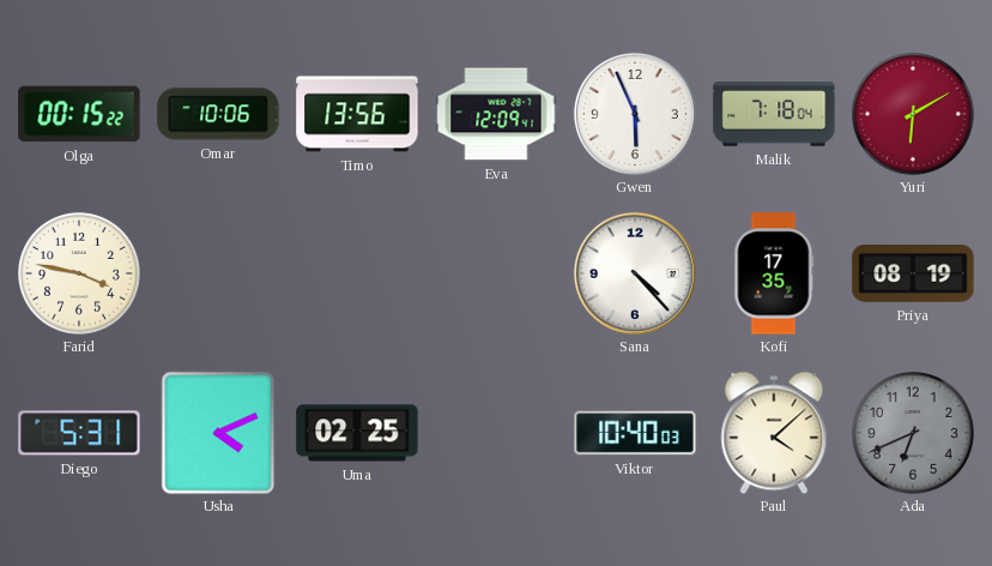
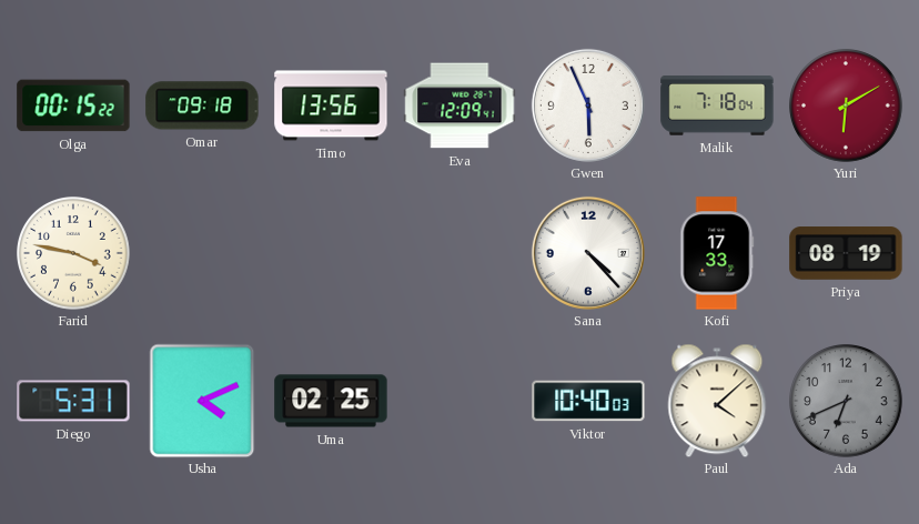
Omar: 10:06 -> 09:18
Kofi: 17:35 -> 17:33
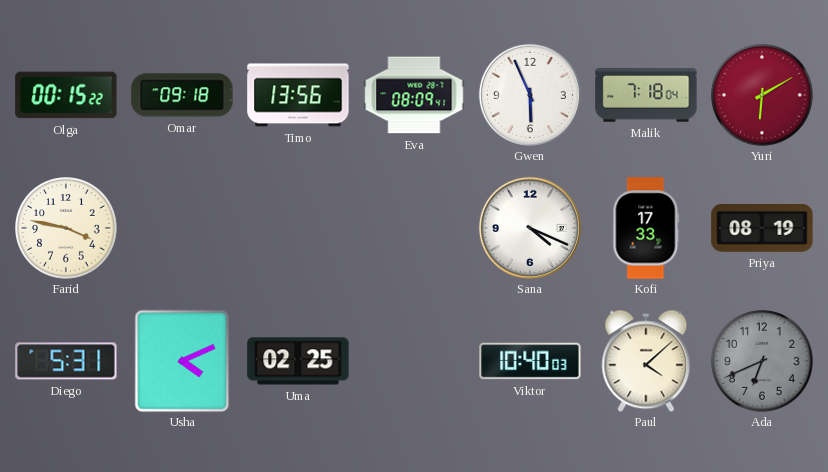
Eva: 12:09 -> 08:09
Sana: 4:23 -> 4:19
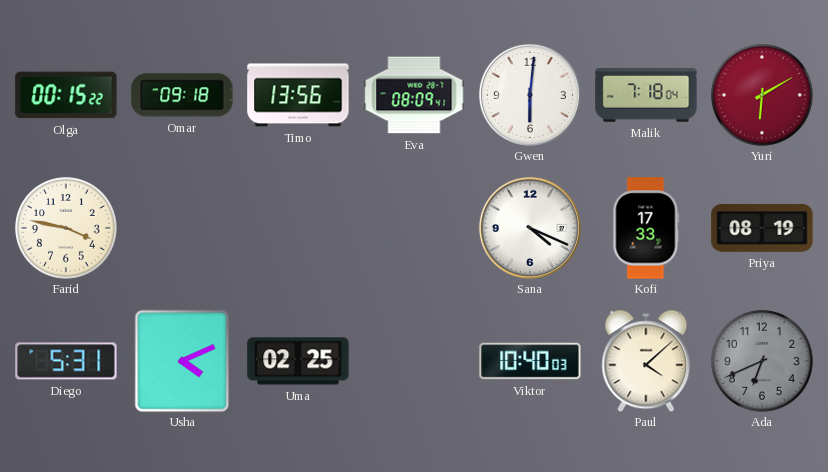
Gwen: 5:56 -> 6:01
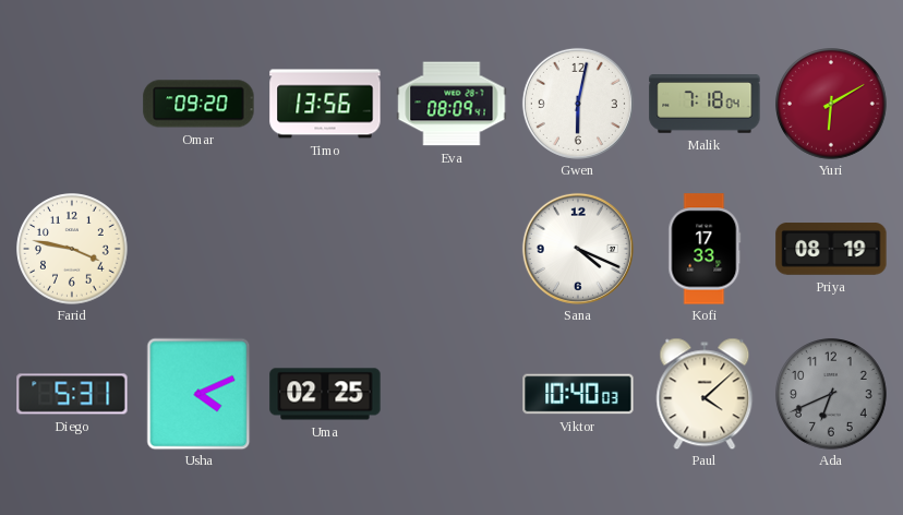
Olga: 00:15 -> none
Omar: 09:18 -> 09:20
Gwen: 6:01 -> 6:02
